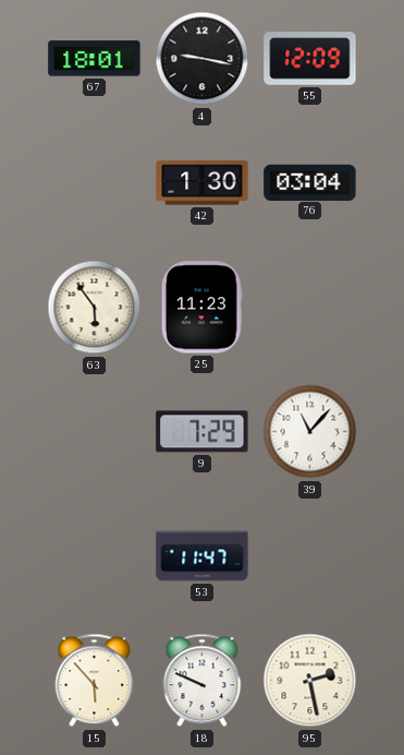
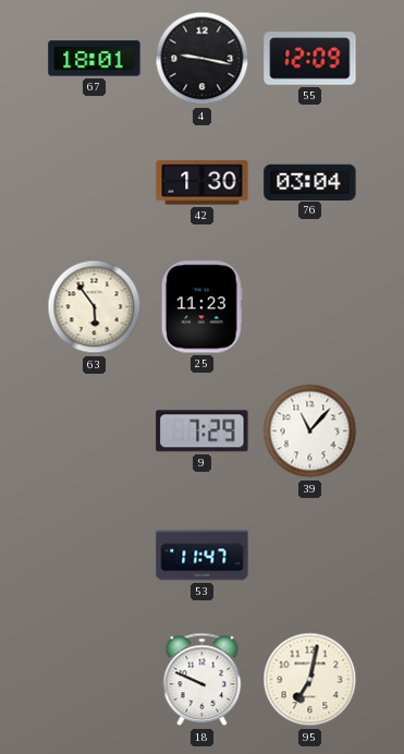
15: 5:53 -> none
95: 2:28 -> 7:02
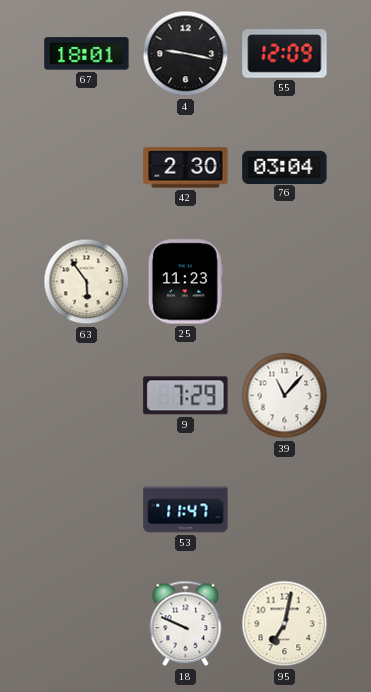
42: 1:30 -> 2:30
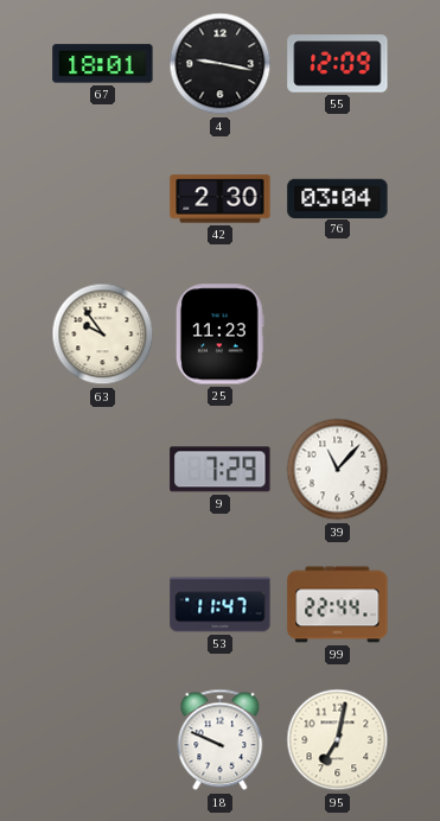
63: 5:54 -> 9:54
99: none -> 22:44
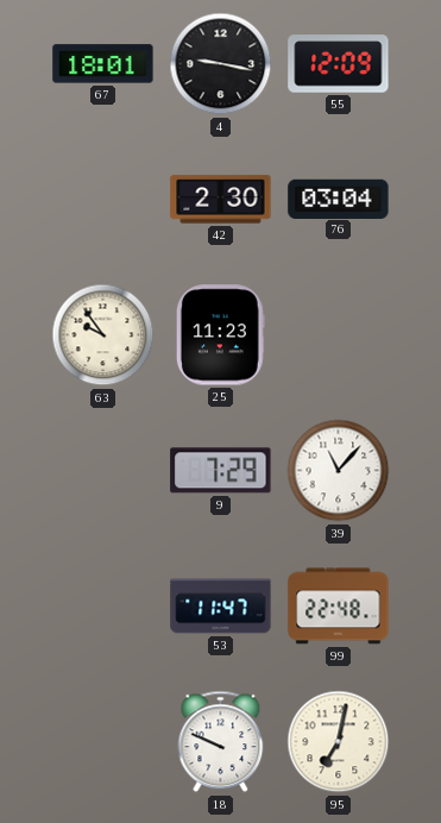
99: 22:44 -> 22:48
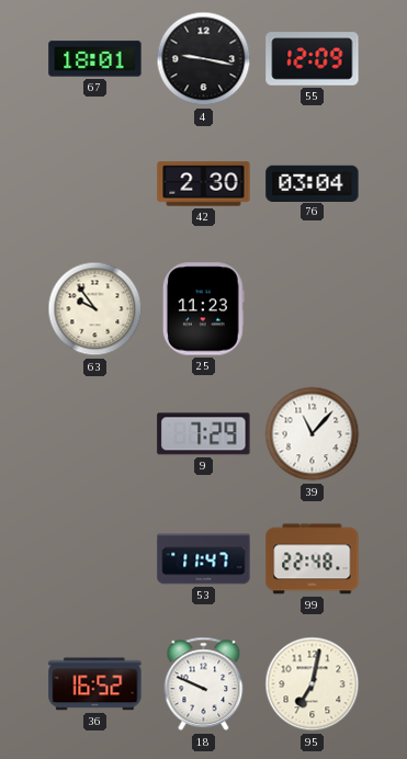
36: none -> 16:52
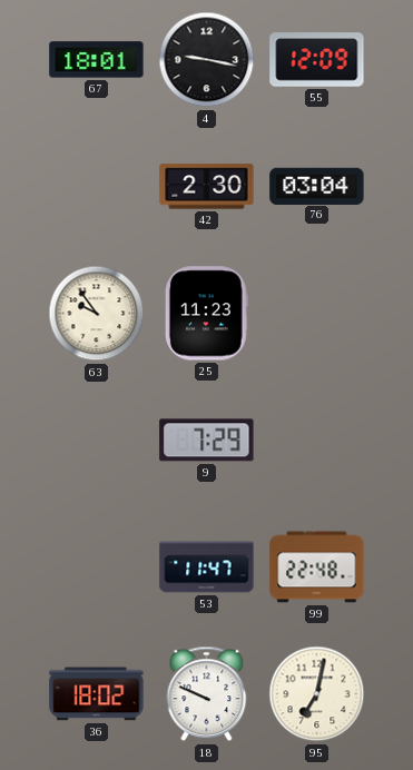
39: 11:07 -> none
36: 16:52 -> 18:02
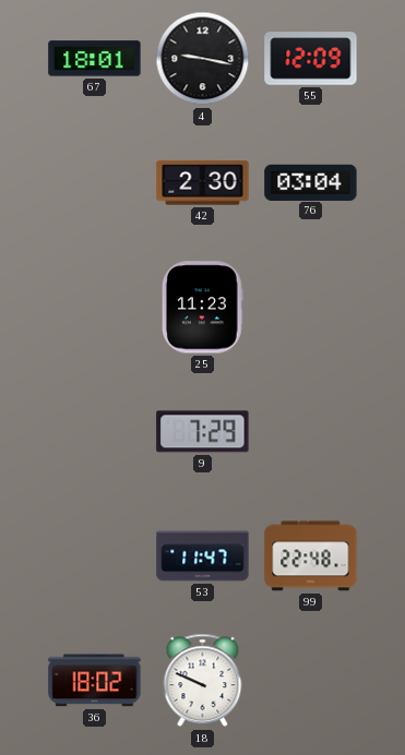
63: 9:54 -> none
95: 7:02 -> none
